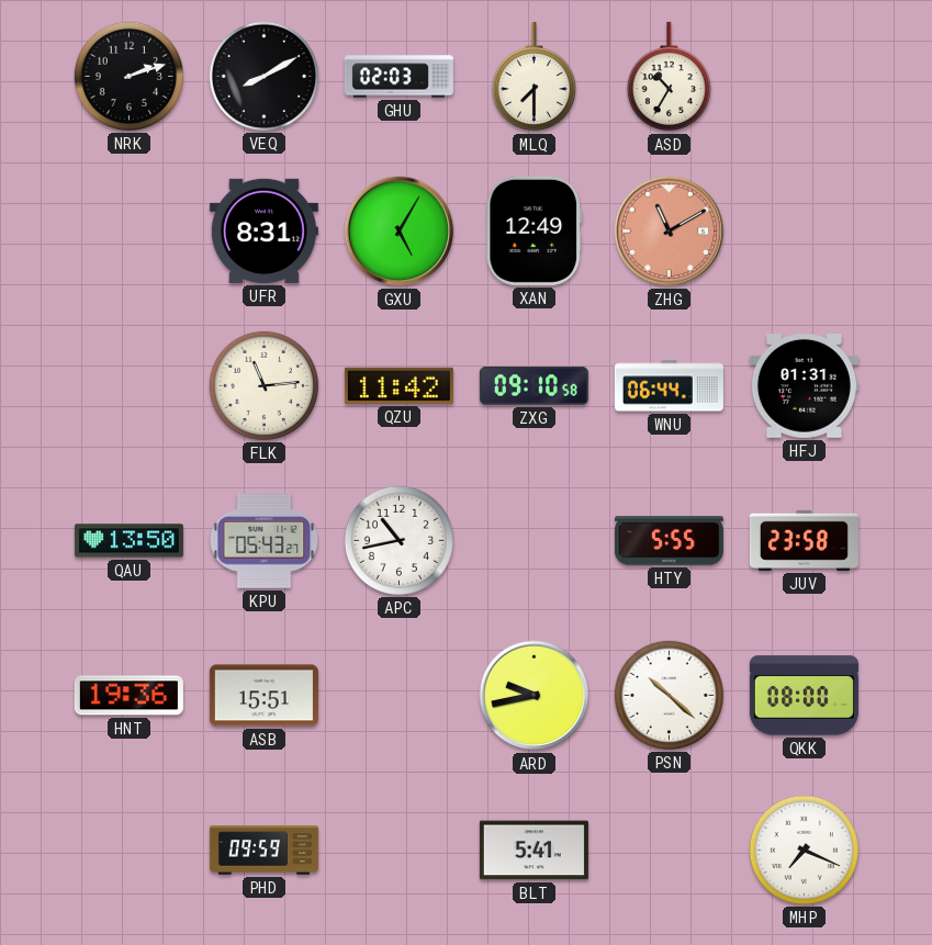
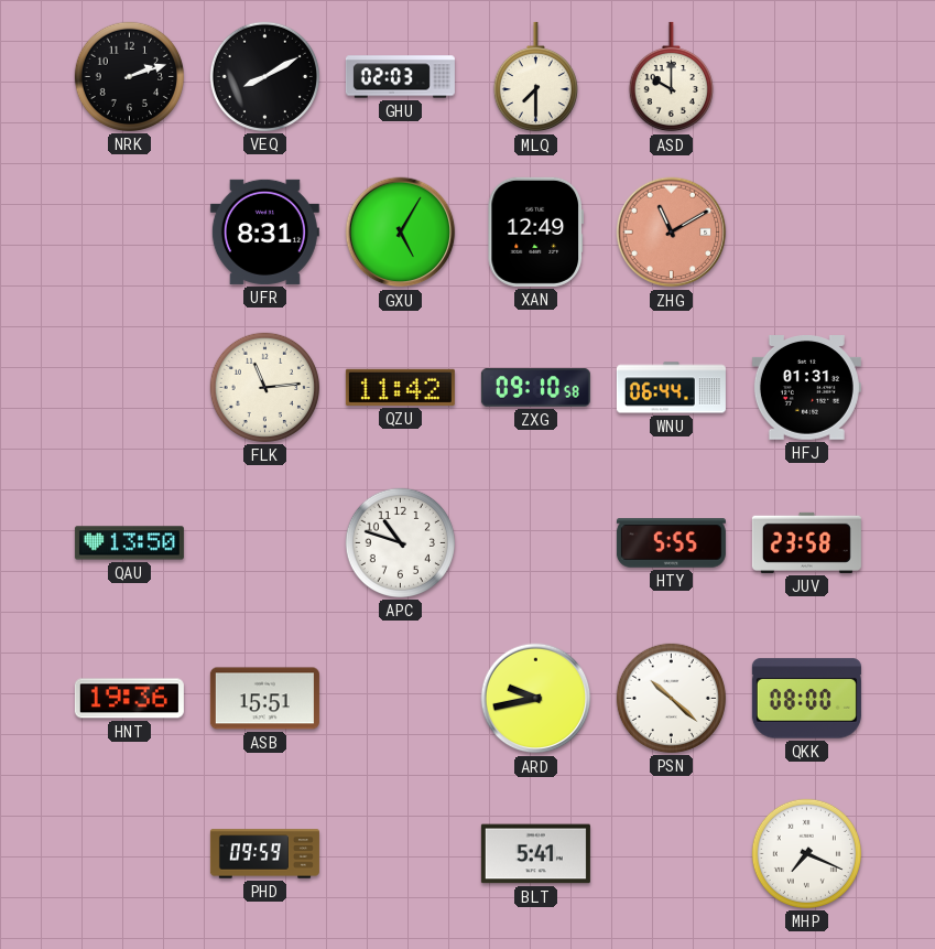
ASD: 10:35 -> 10:00
KPU: 05:43 -> none
APC: 10:43 -> 10:48
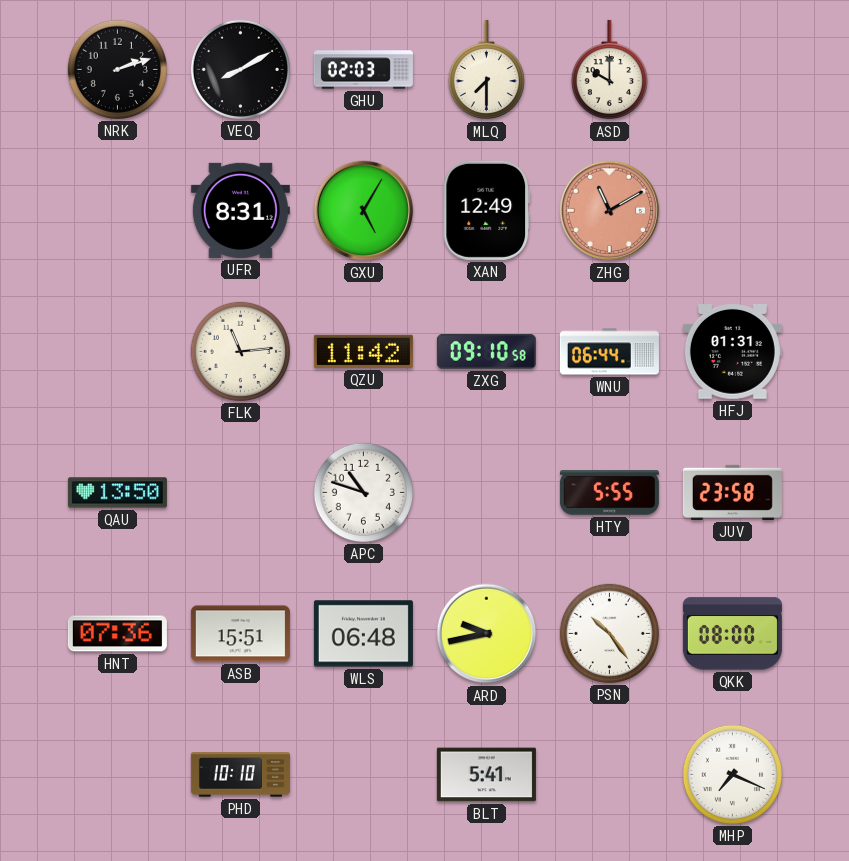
HNT: 19:36 -> 07:36
WLS: none -> 06:48
PSN: 10:22 -> 10:24
PHD: 09:59 -> 10:10
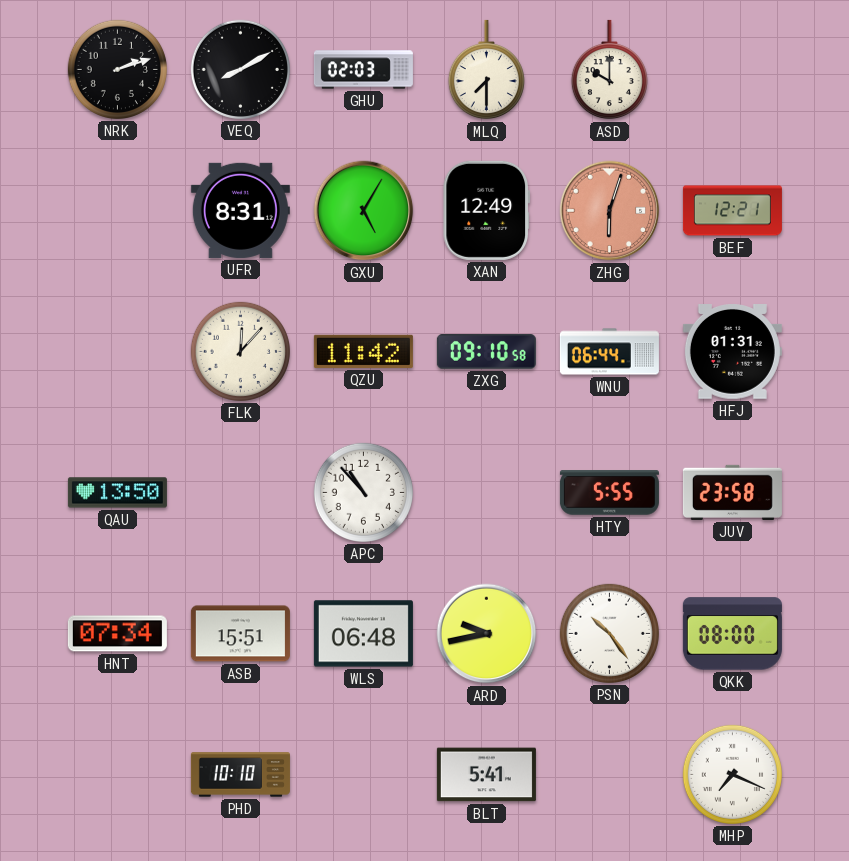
ZHG: 11:10 -> 6:03
BEF: none -> 12:21
FLK: 11:14 -> 12:07
APC: 10:48 -> 10:53
HNT: 07:36 -> 07:34
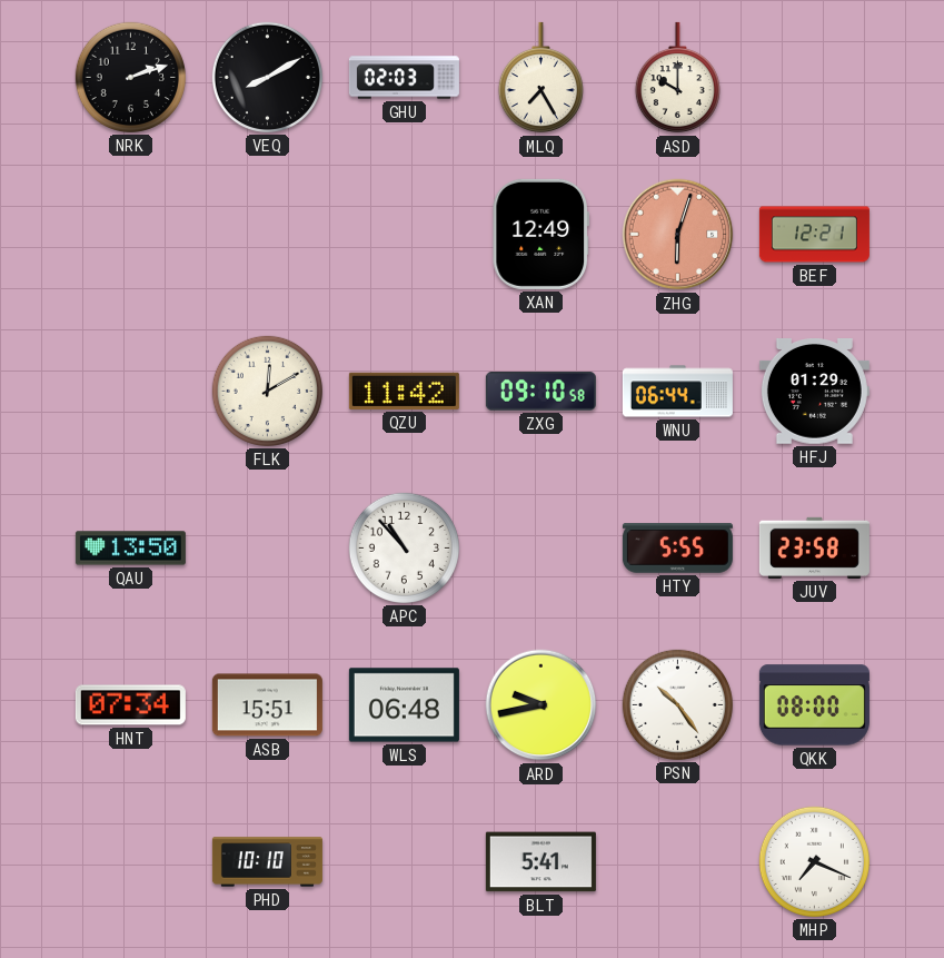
MLQ: 7:30 -> 7:25
UFR: 8:31 -> none
GXU: 5:05 -> none
FLK: 12:07 -> 12:10
HFJ: 01:31 -> 01:29
